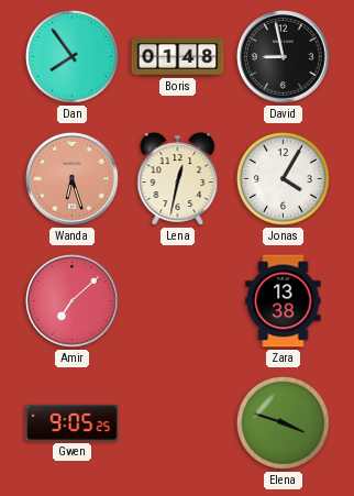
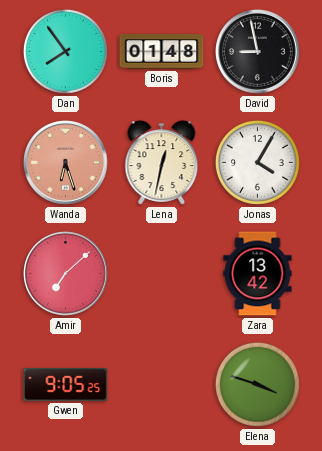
Zara: 13:38 -> 13:42
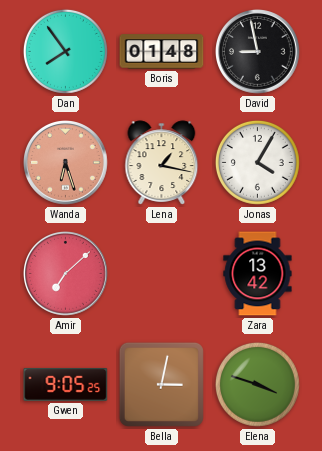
Lena: 12:32 -> 1:17
Bella: none -> 3:02
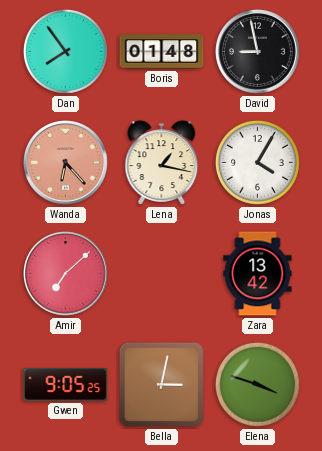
Wanda: 6:27 -> 6:23
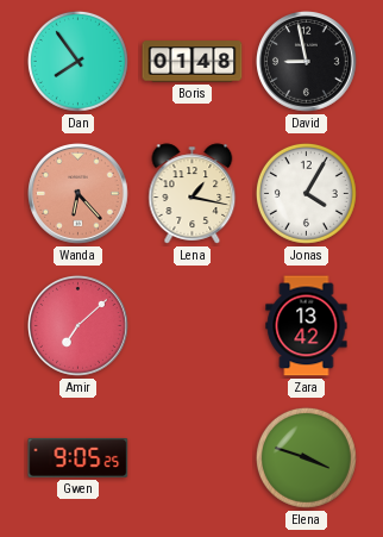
Bella: 3:02 -> none
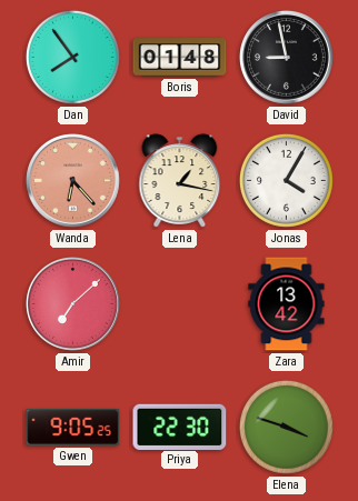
Priya: none -> 22:30
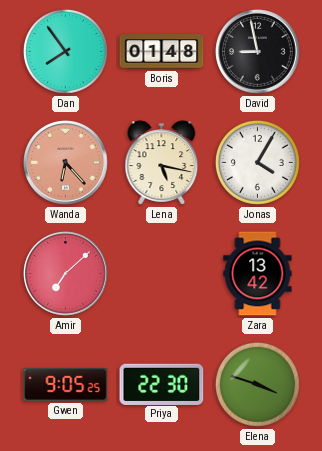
Lena: 1:17 -> 5:17
